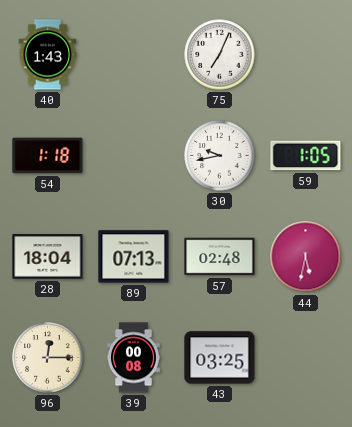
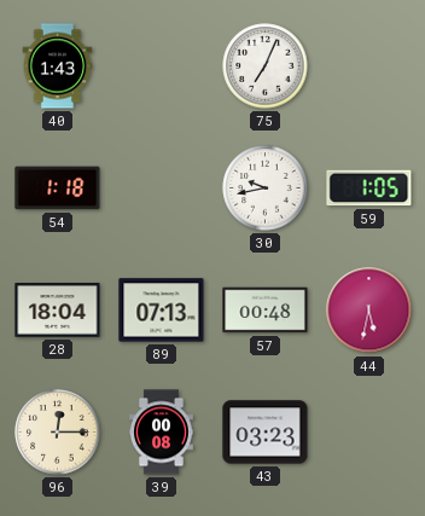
57: 02:48 -> 00:48
43: 03:25 -> 03:23
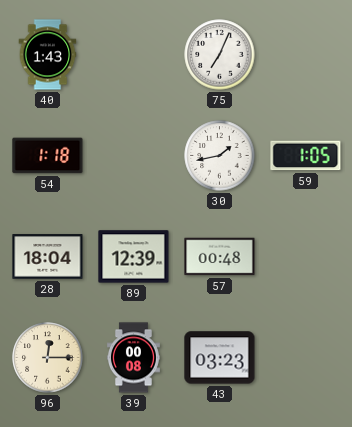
30: 9:43 -> 1:43
89: 07:13 -> 12:39
44: 5:32 -> none
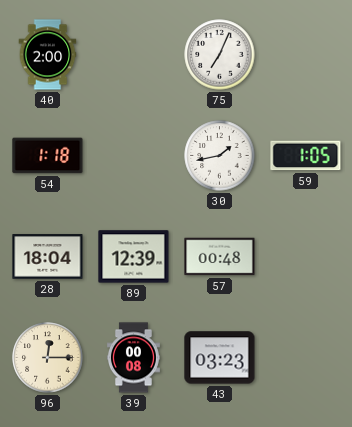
40: 1:43 -> 2:00
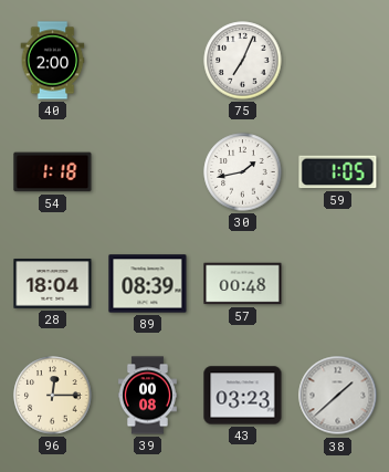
89: 12:39 -> 08:39
38: none -> 1:38
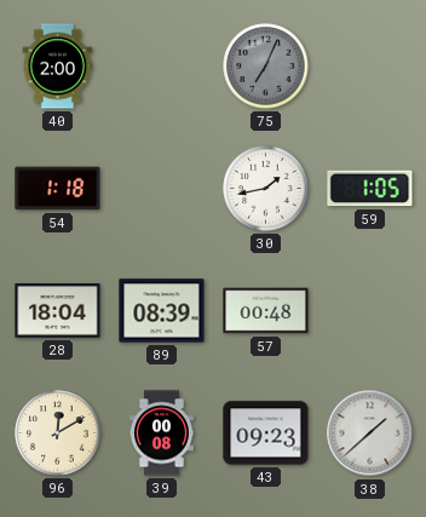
75 dial: white -> grey
96: 12:15 -> 12:10
43: 03:23 -> 09:23
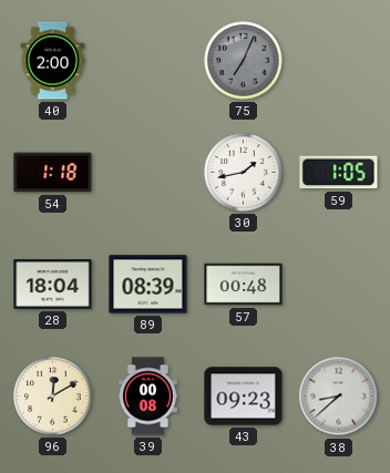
38: 1:38 -> 8:38
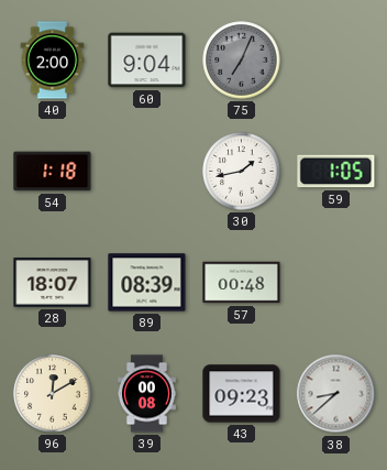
60: none -> 9:04
28: 18:04 -> 18:07
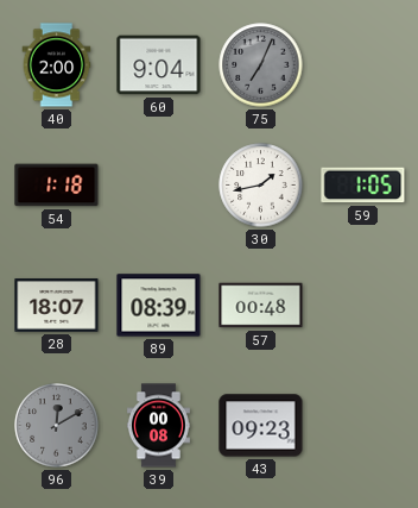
96 dial: cream -> grey
38: 8:38 -> none
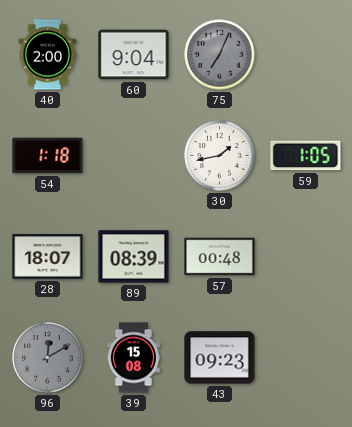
39: 00:08 -> 15:08
